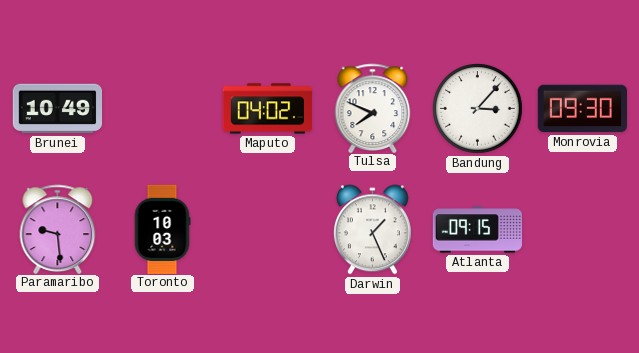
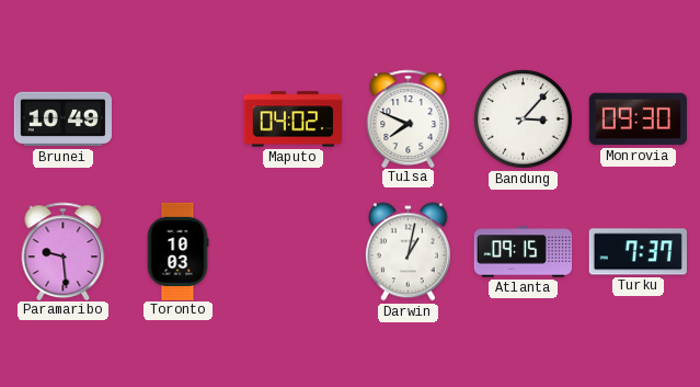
Darwin: 1:26 -> 1:02
Turku: none -> 7:37
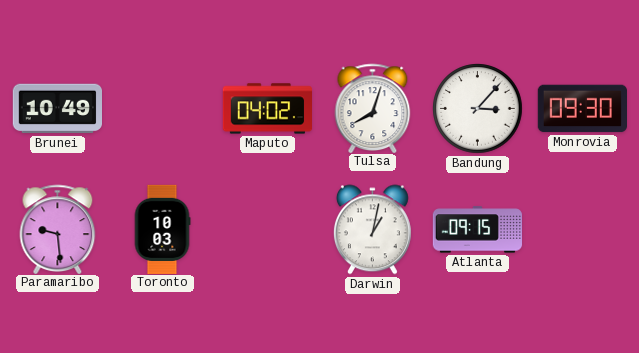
Tulsa: 7:49 -> 8:03
Turku: 7:37 -> none
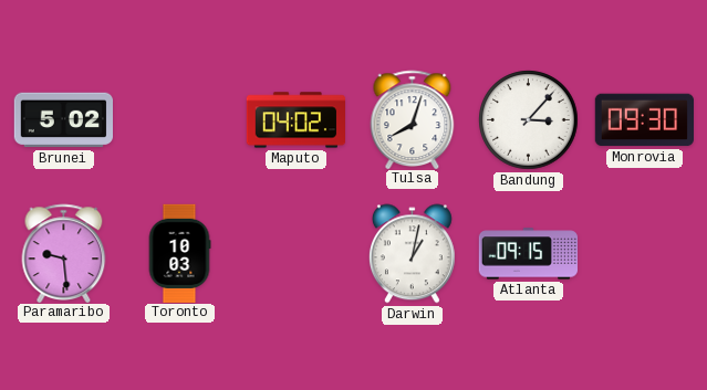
Brunei: 10:49 -> 5:02
